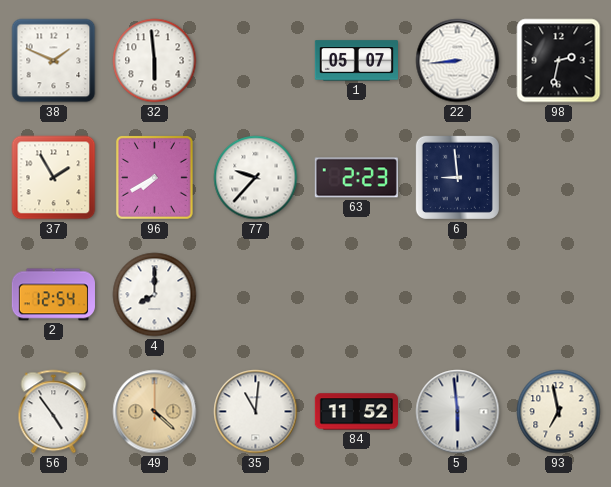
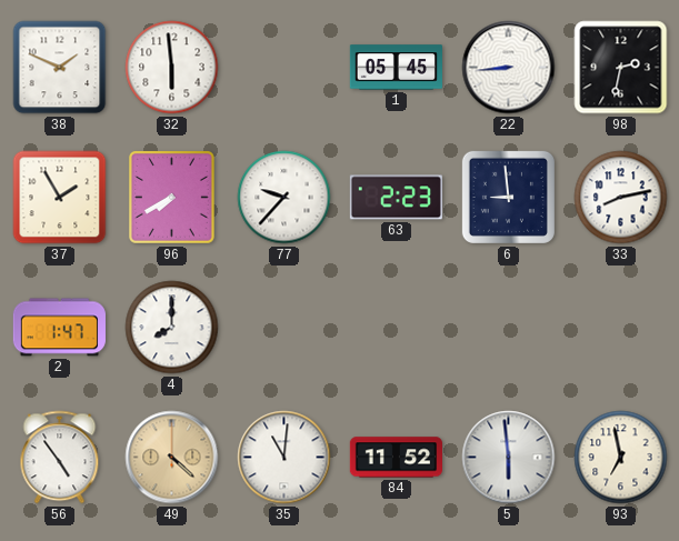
1: 05:07 -> 05:45
33: none -> 8:13
2: 12:54 -> 1:47
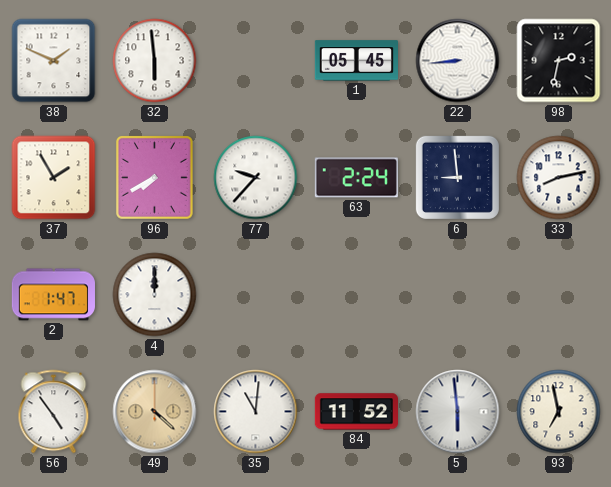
63: 2:23 -> 2:24
4: 8:00 -> 12:00
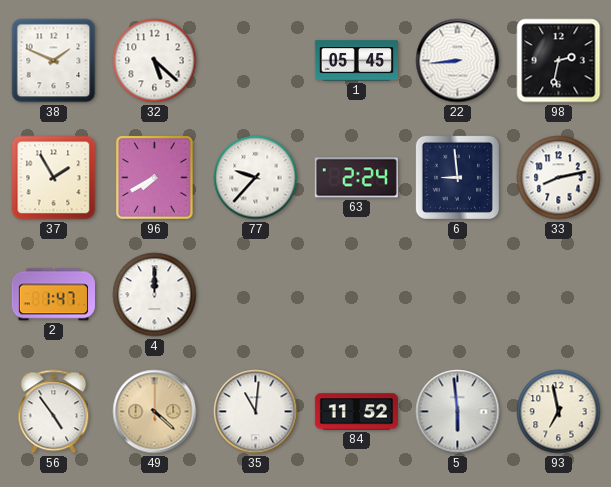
32: 5:59 -> 5:22
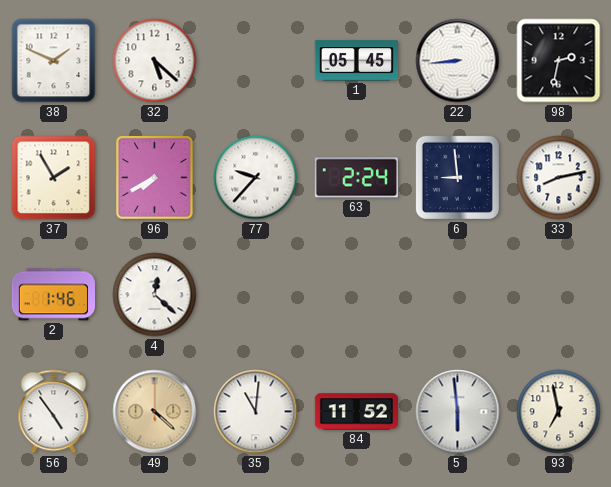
2: 1:47 -> 1:46
4: 12:00 -> 12:22
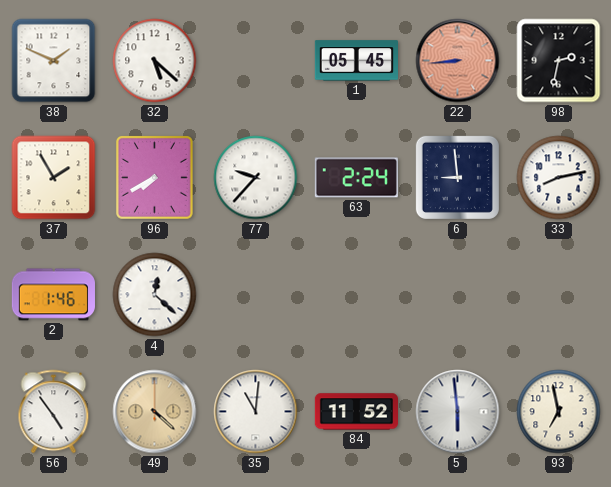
22 dial: white -> salmon
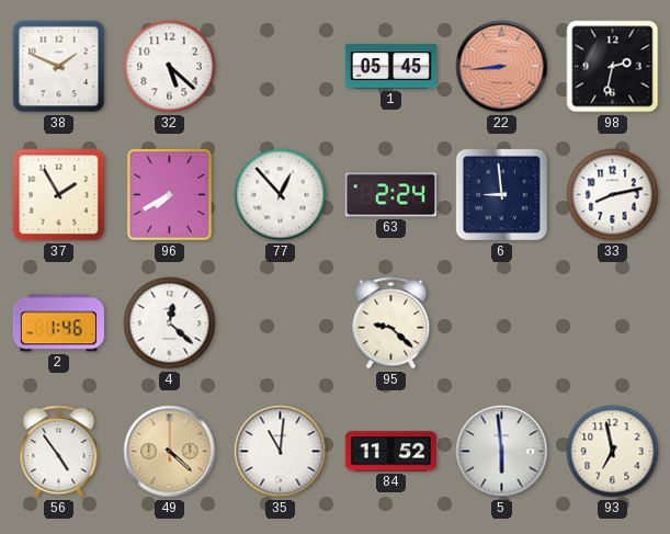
77: 9:37 -> 12:53
95: none -> 9:22
